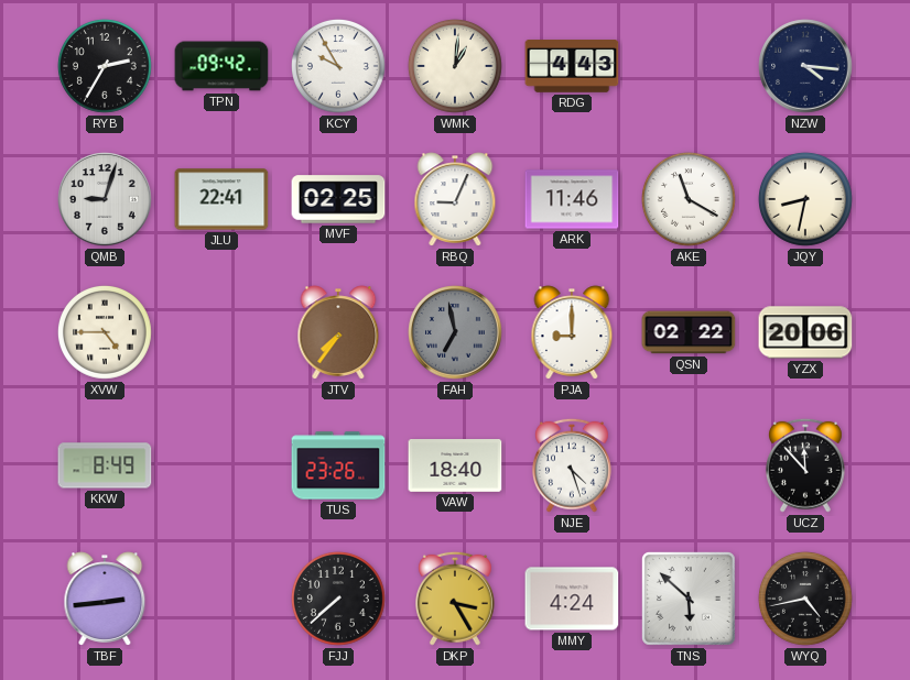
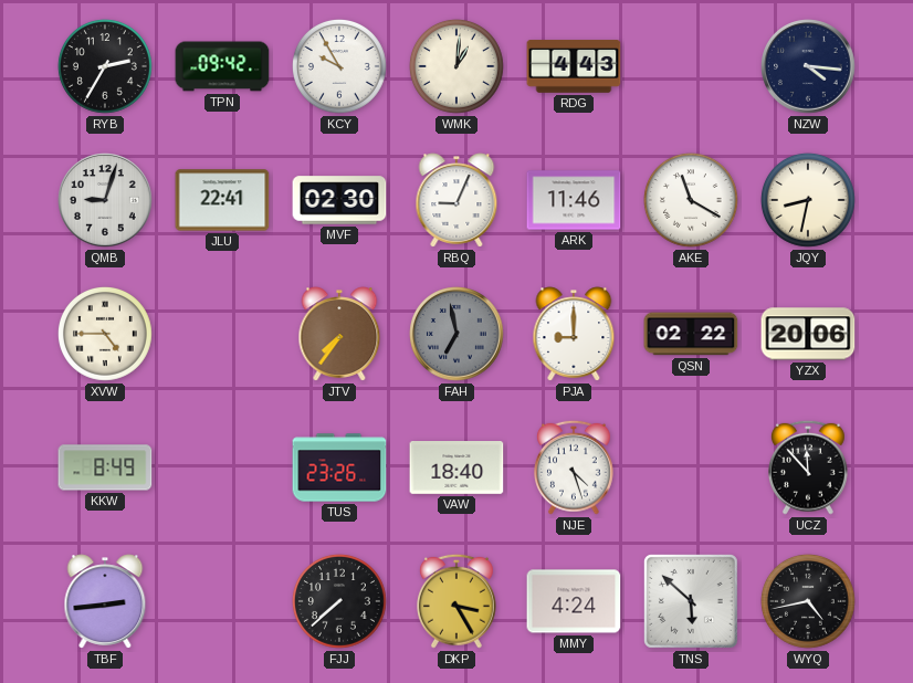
MVF: 02:25 -> 02:30
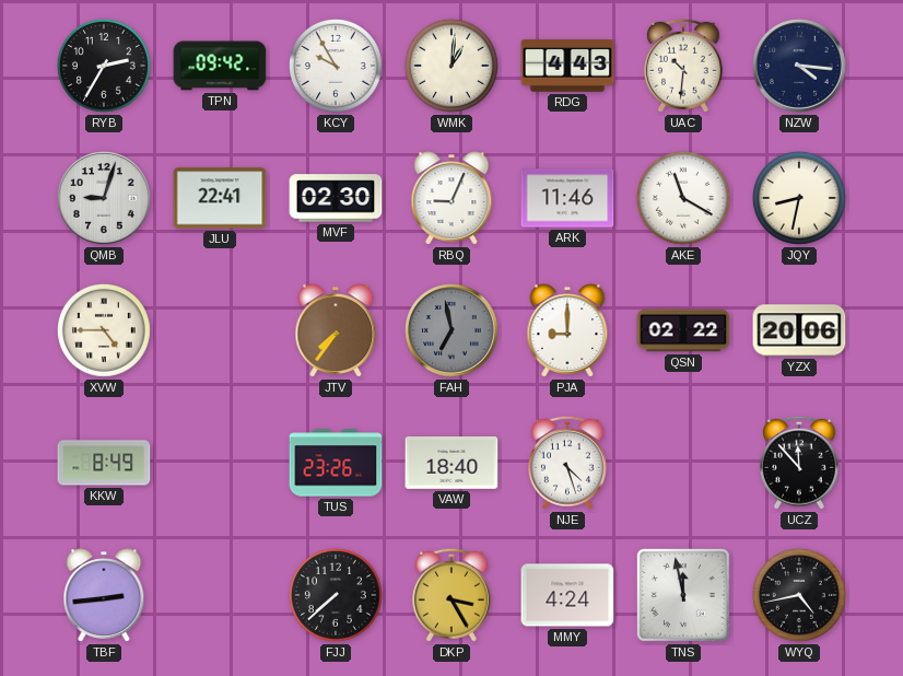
UAC: none -> 10:31
TNS: 5:52 -> 11:58
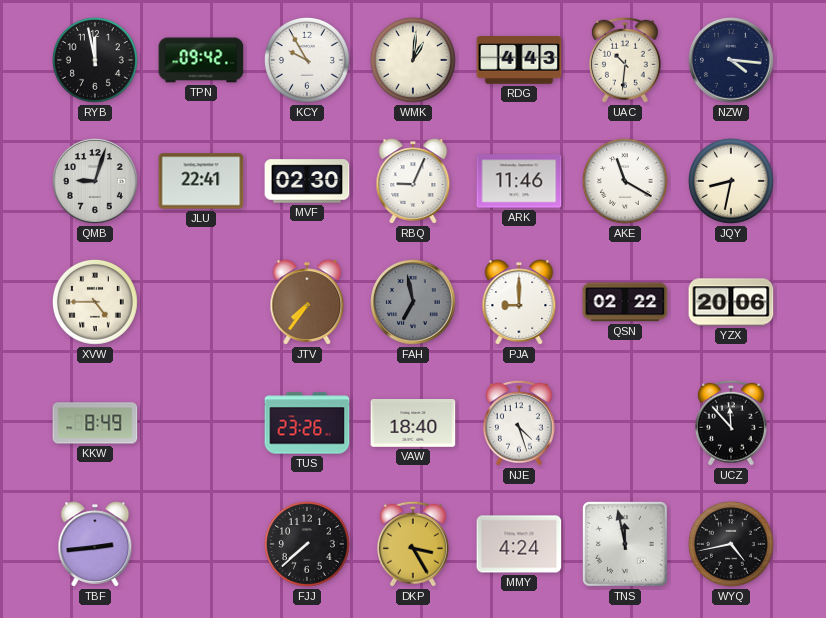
RYB: 2:35 -> 11:58
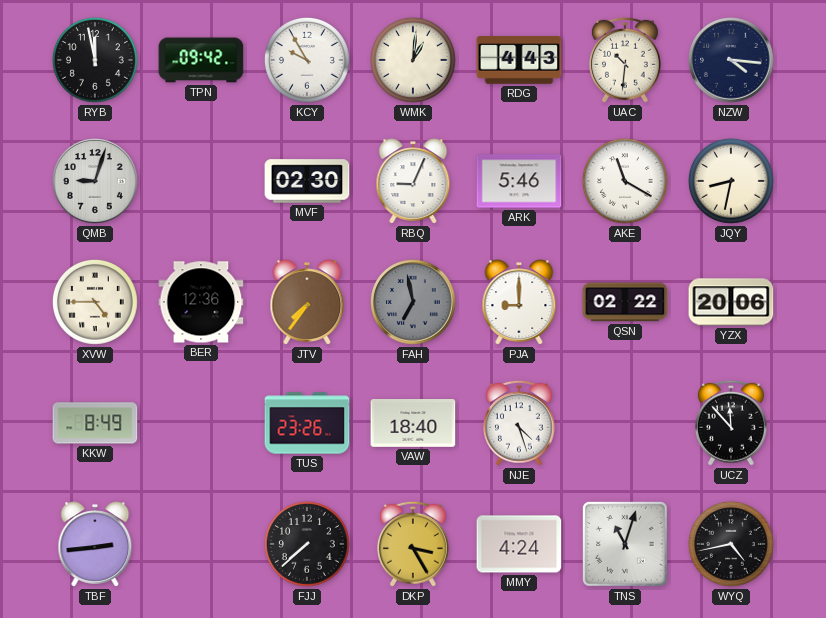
JLU: 22:41 -> none
ARK: 11:46 -> 5:46
BER: none -> 12:36
TNS: 11:58 -> 11:03
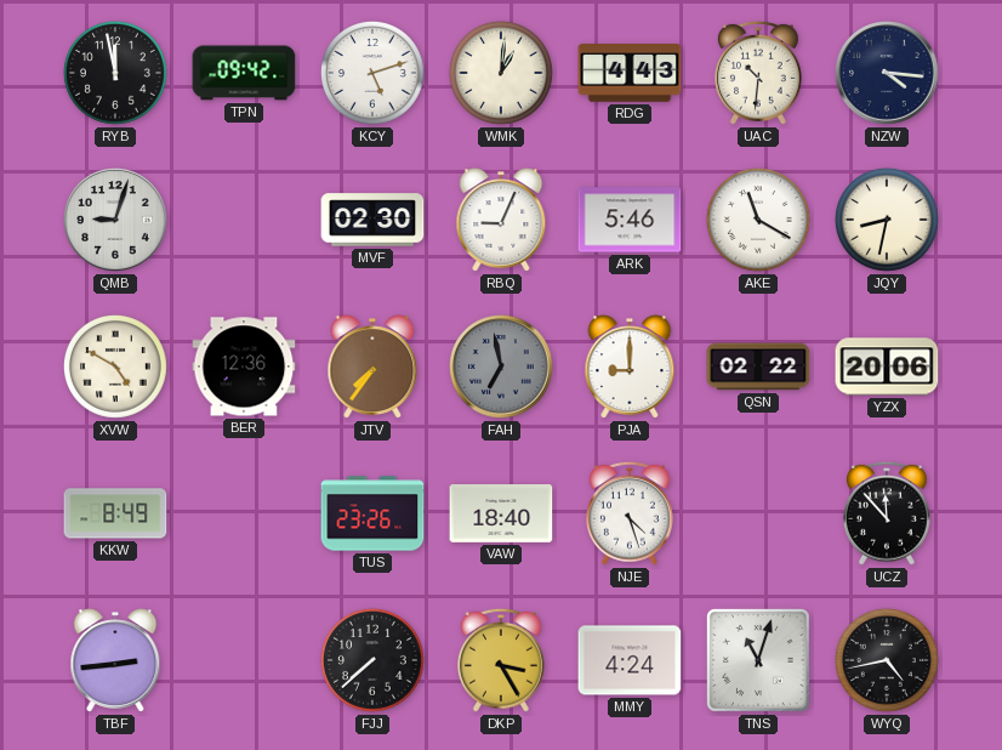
KCY: 9:55 -> 5:12
XVW: 4:45 -> 4:50
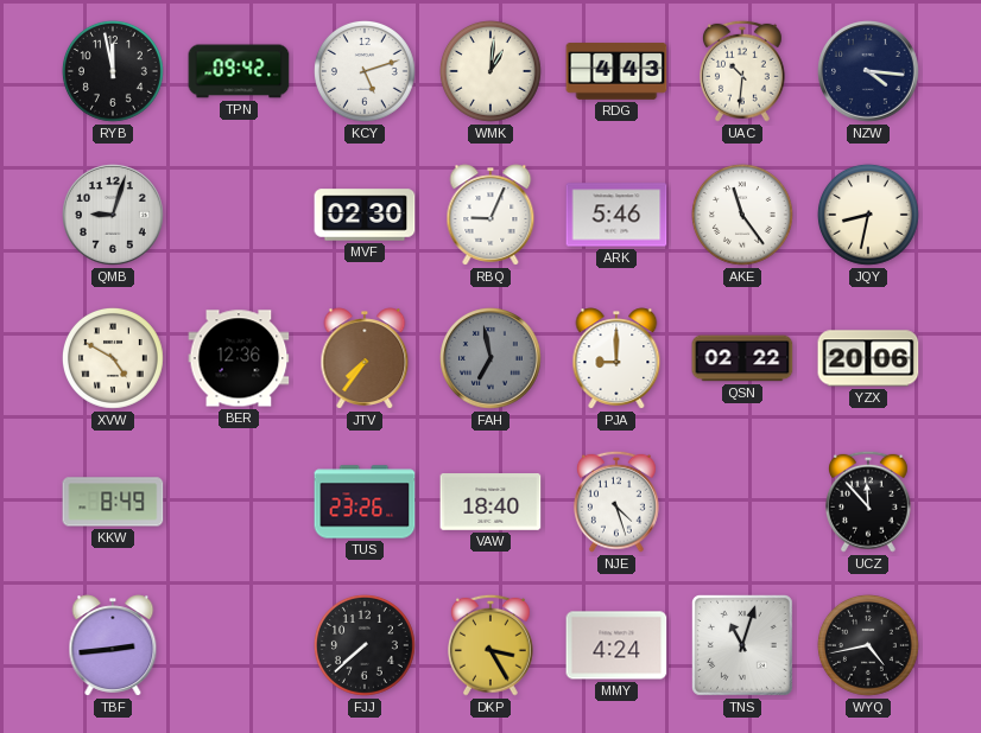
AKE: 11:20 -> 11:24
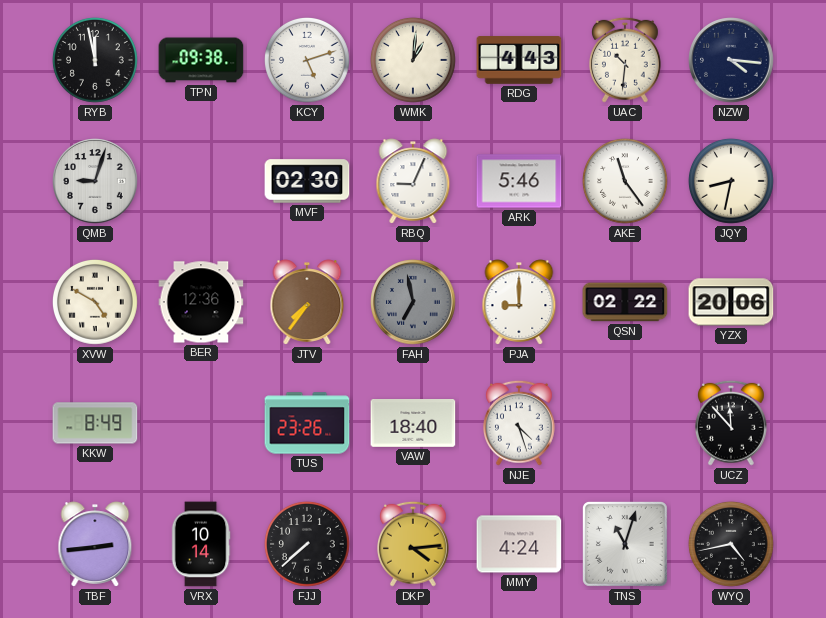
TPN: 09:42 -> 09:38
VRX: none -> 10:14
DKP: 3:25 -> 4:14
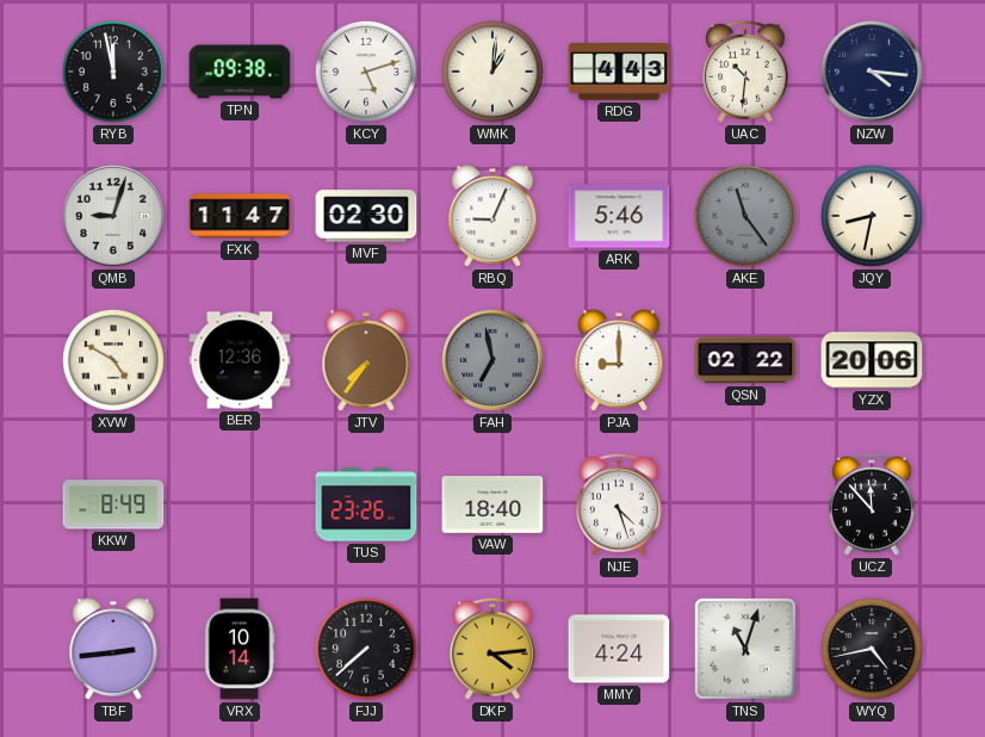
FXK: none -> 11:47
AKE dial: white -> grey
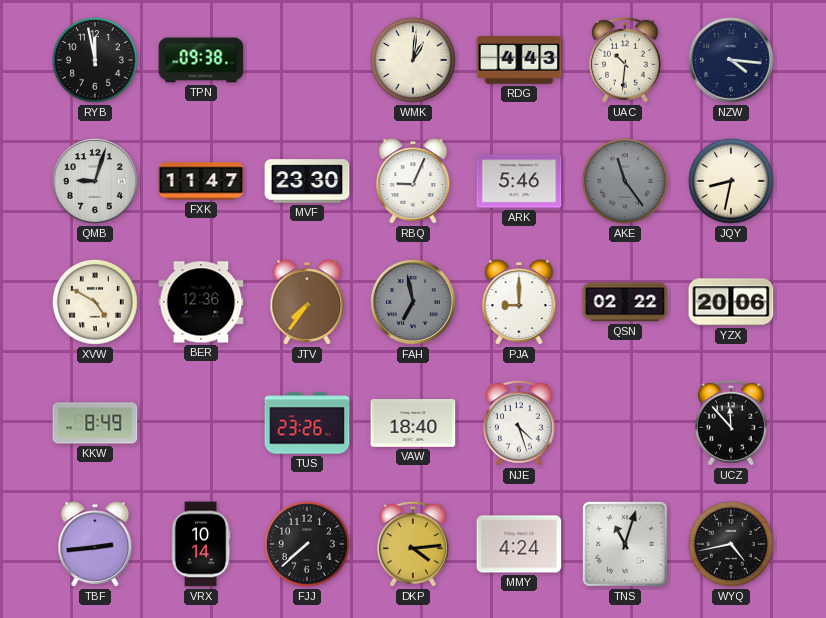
KCY: 5:12 -> none
MVF: 02:30 -> 23:30
